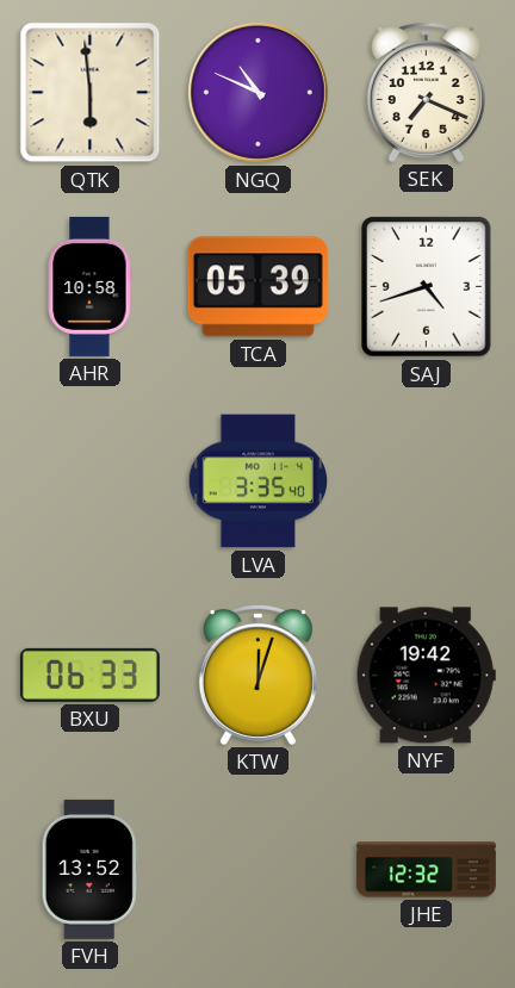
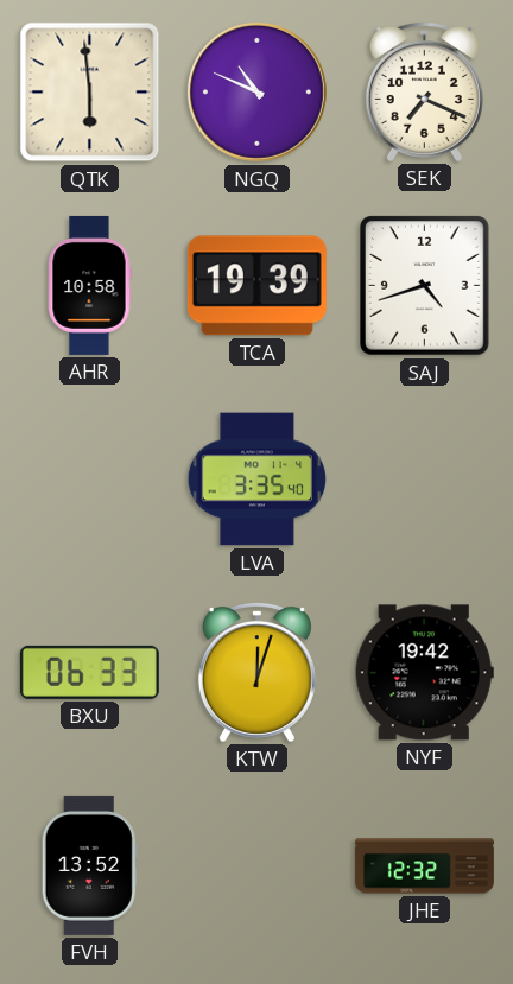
TCA: 05:39 -> 19:39
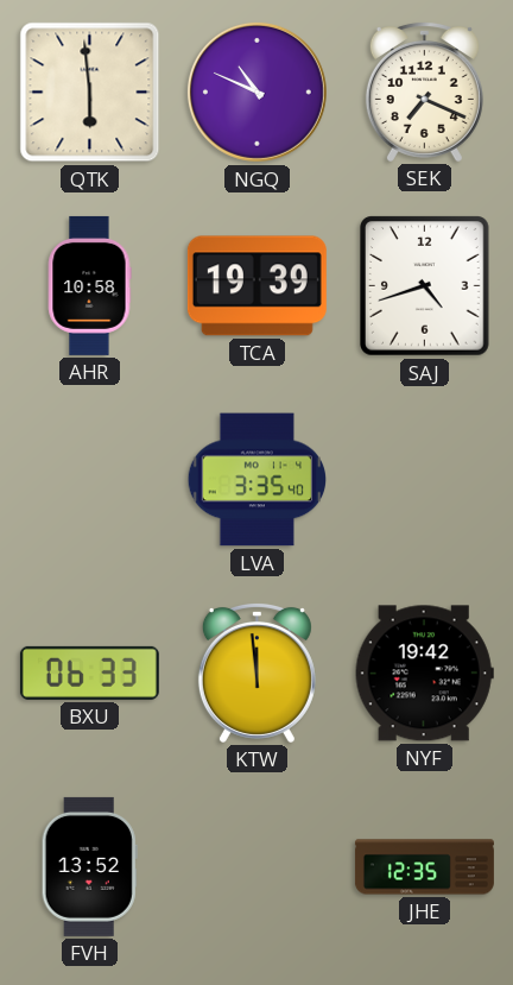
KTW: 12:03 -> 11:59
JHE: 12:32 -> 12:35
